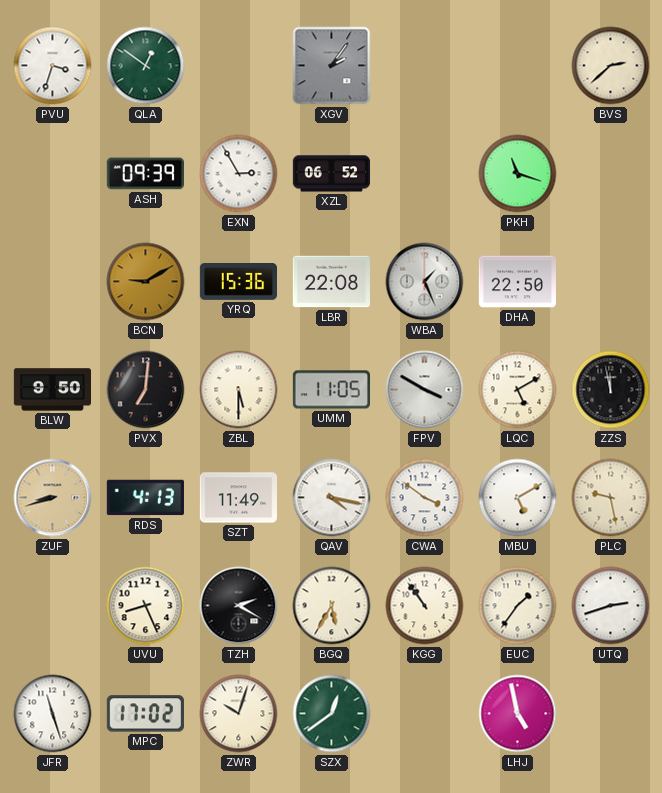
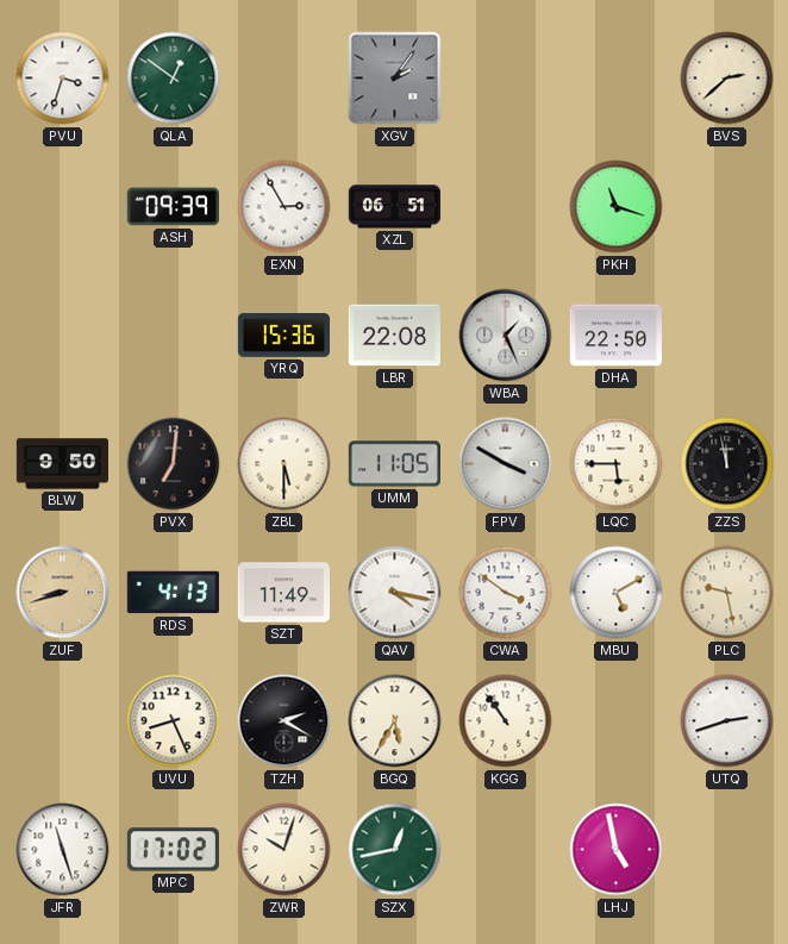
XZL: 06:52 -> 06:51
BCN: 9:10 -> none
LQC: 5:10 -> 5:45
EUC: 1:36 -> none
SZX: 12:39 -> 12:43
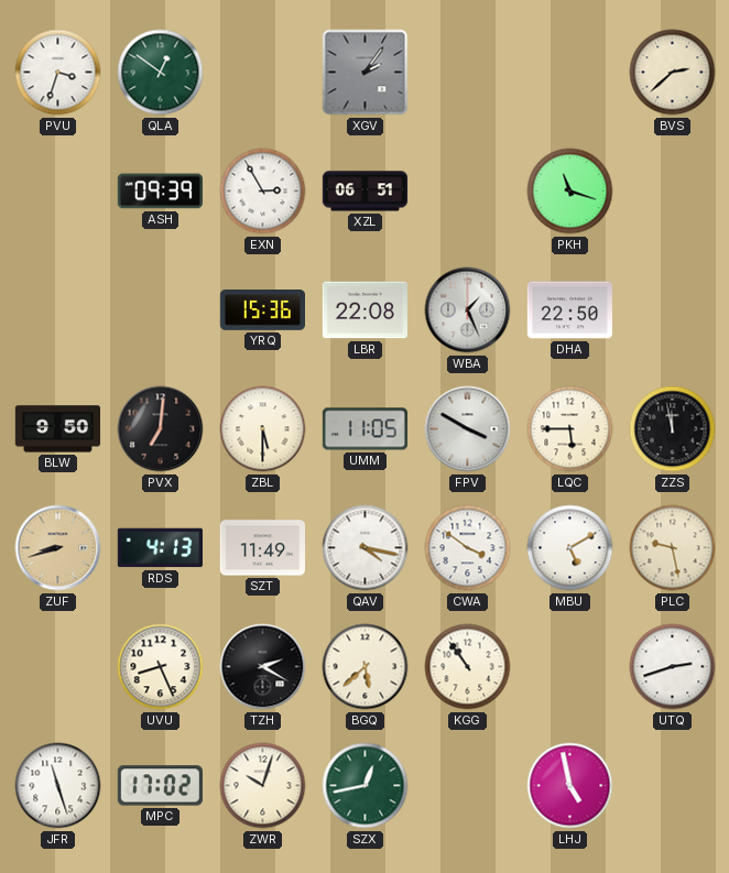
BGQ: 5:35 -> 5:38
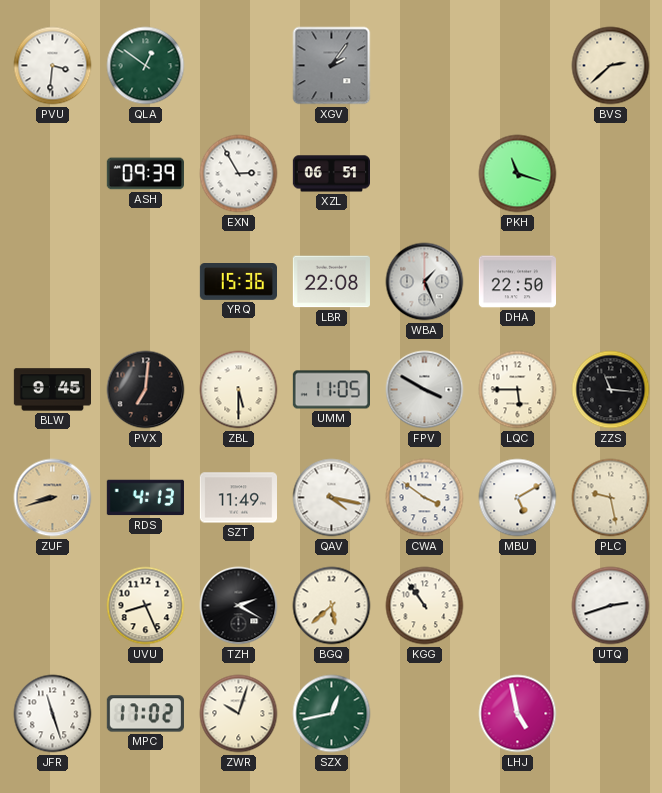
PVU: 3:33 -> 3:31
BLW: 9:50 -> 9:45
ZZS: 11:58 -> 11:16
